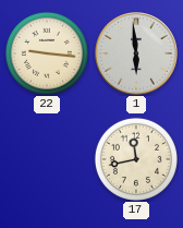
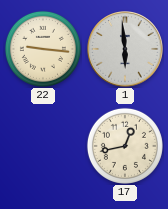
17: 11:43 -> 12:43
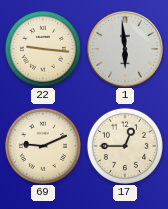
69: none -> 9:11
17: 12:43 -> 12:45
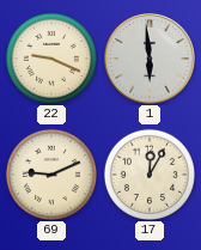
22: 9:16 -> 9:19
17: 12:45 -> 12:05
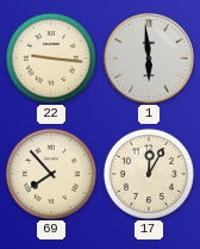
22: 9:19 -> 9:16
69: 9:11 -> 7:53
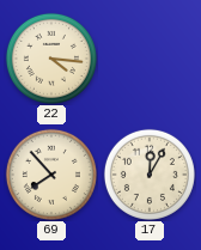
22: 9:16 -> 4:16
1: 5:59 -> none
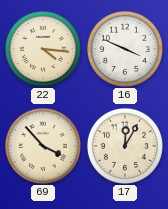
16: none -> 3:49
69: 7:53 -> 3:53
